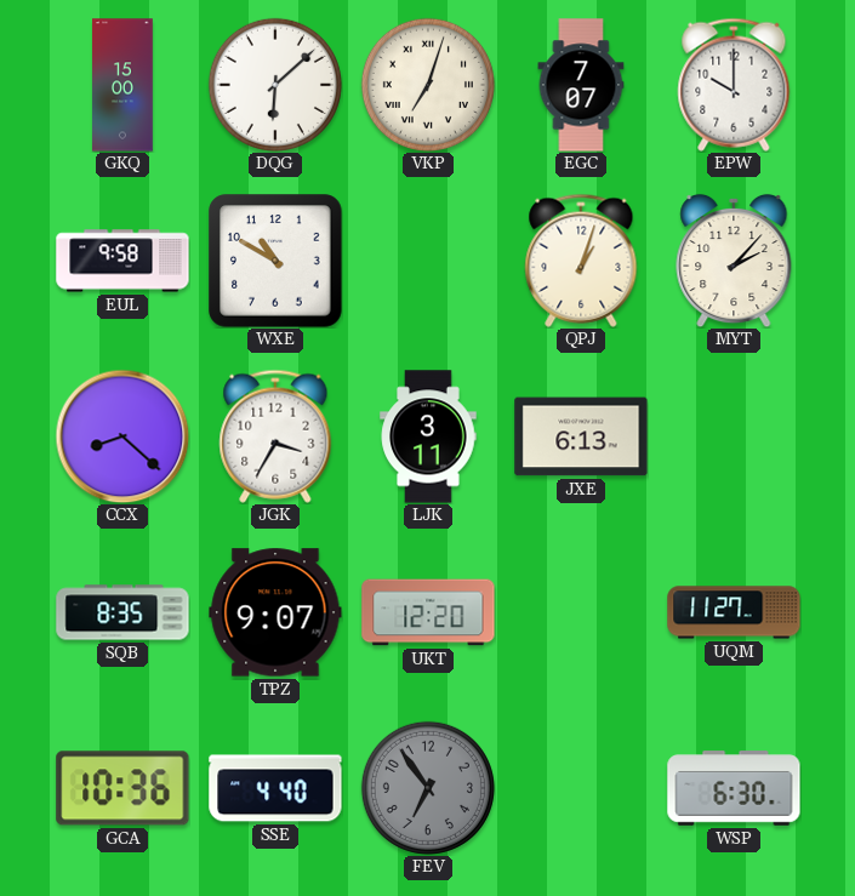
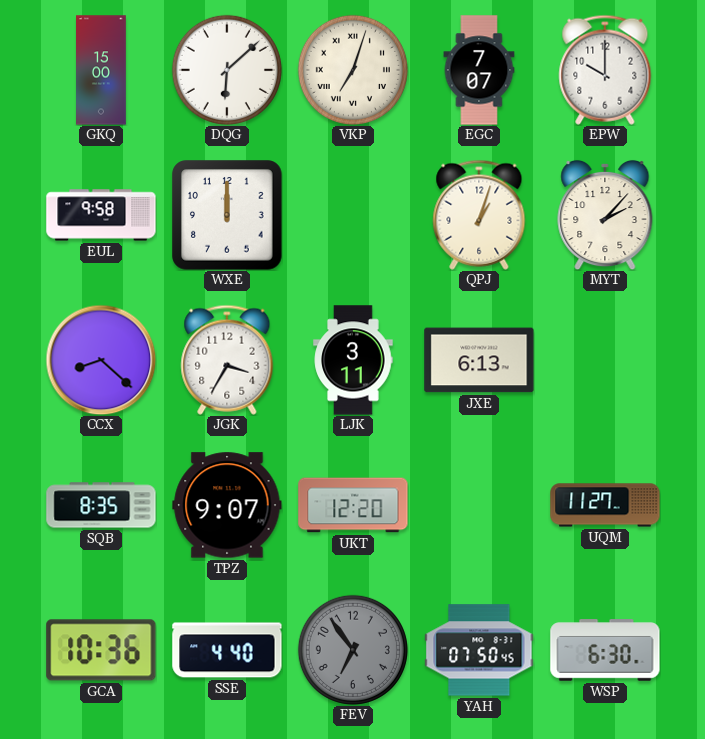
WXE: 10:50 -> 12:00
YAH: none -> 07:50
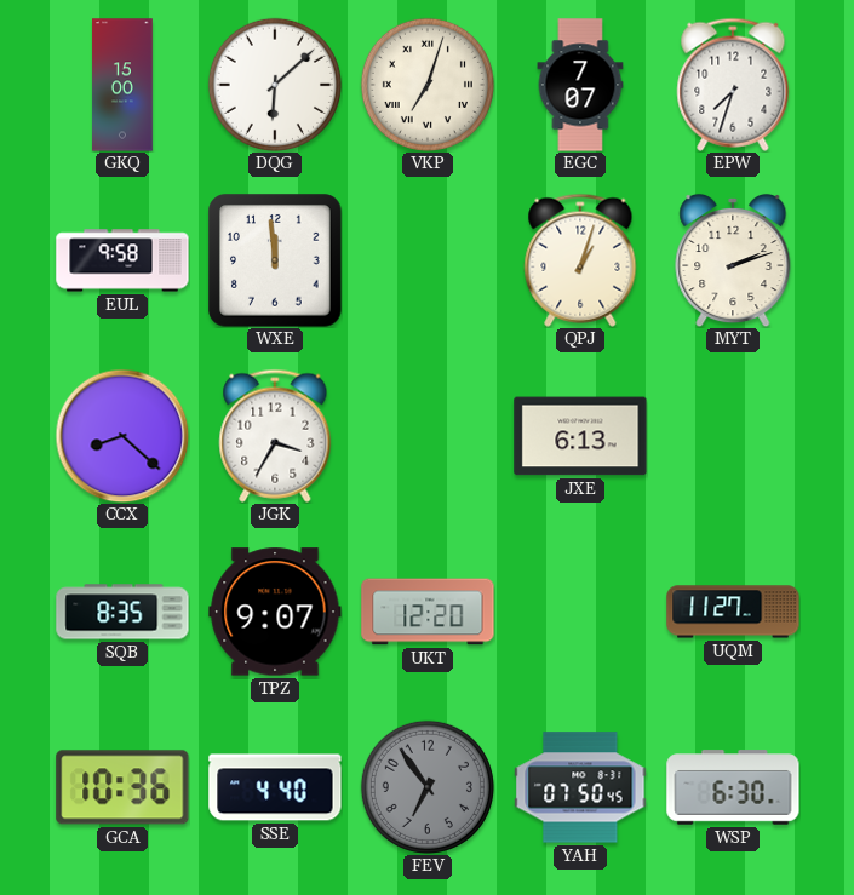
EPW: 10:00 -> 7:33
WXE: 12:00 -> 11:59
MYT: 2:07 -> 2:12
LJK: 3:11 -> none
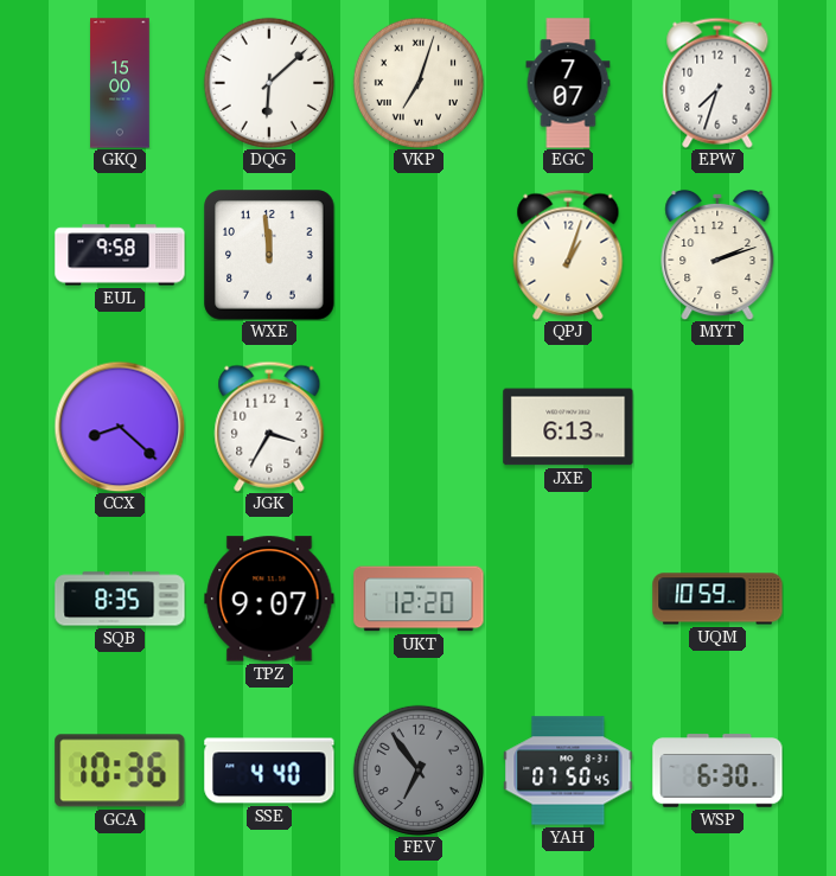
UQM: 11:27 -> 10:59
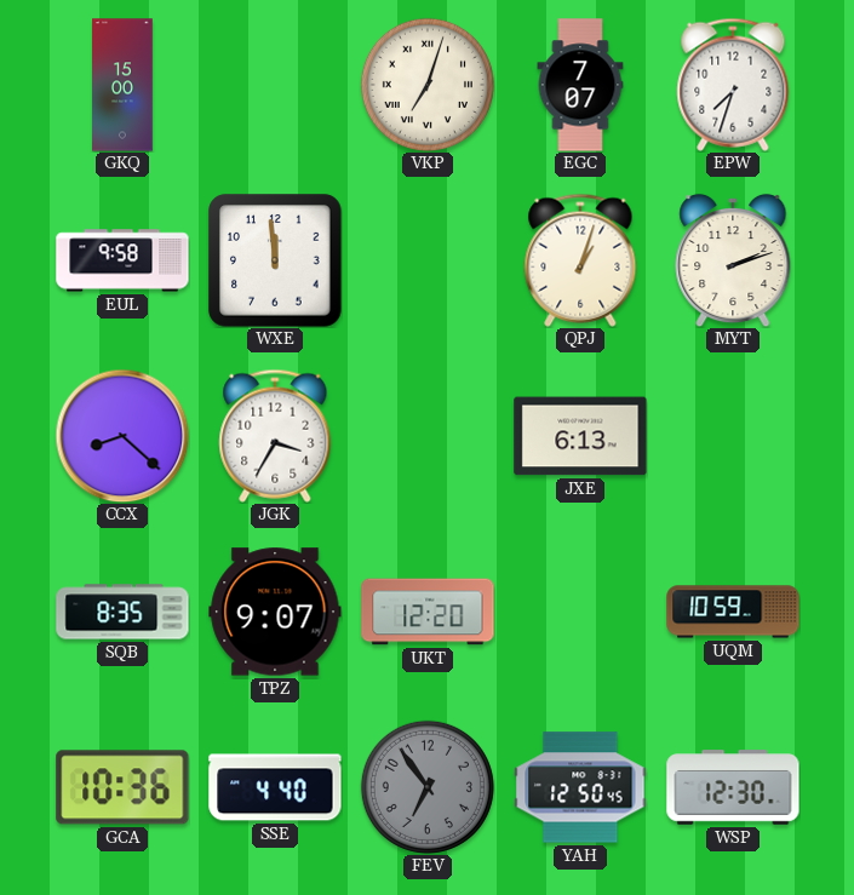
DQG: 6:08 -> none
YAH: 07:50 -> 12:50
WSP: 6:30 -> 12:30
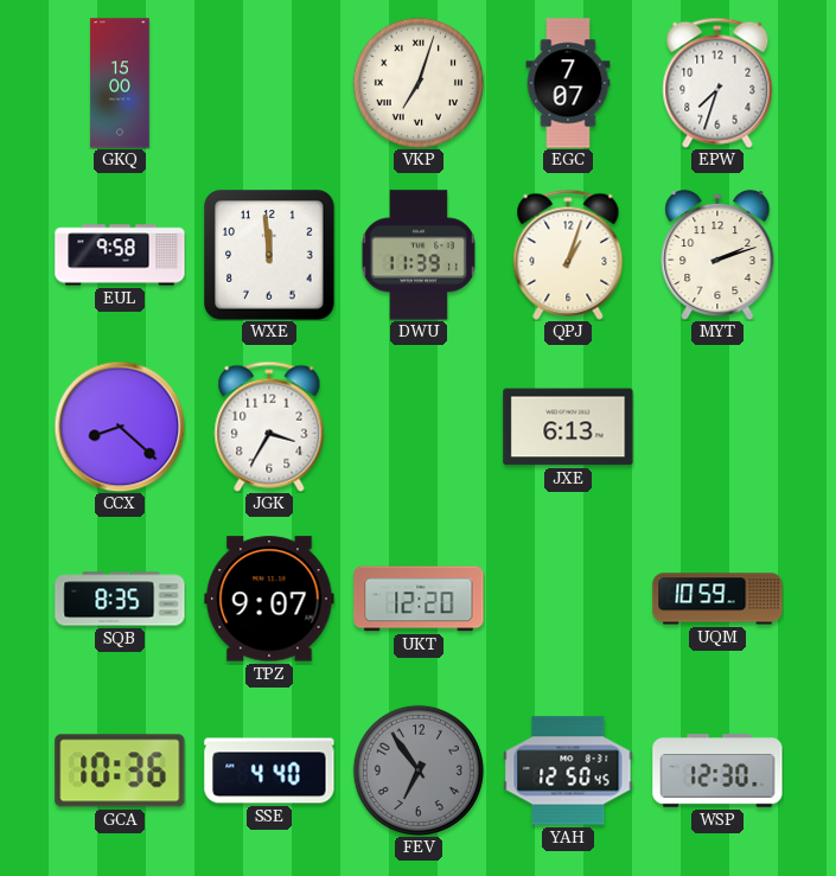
DWU: none -> 11:39
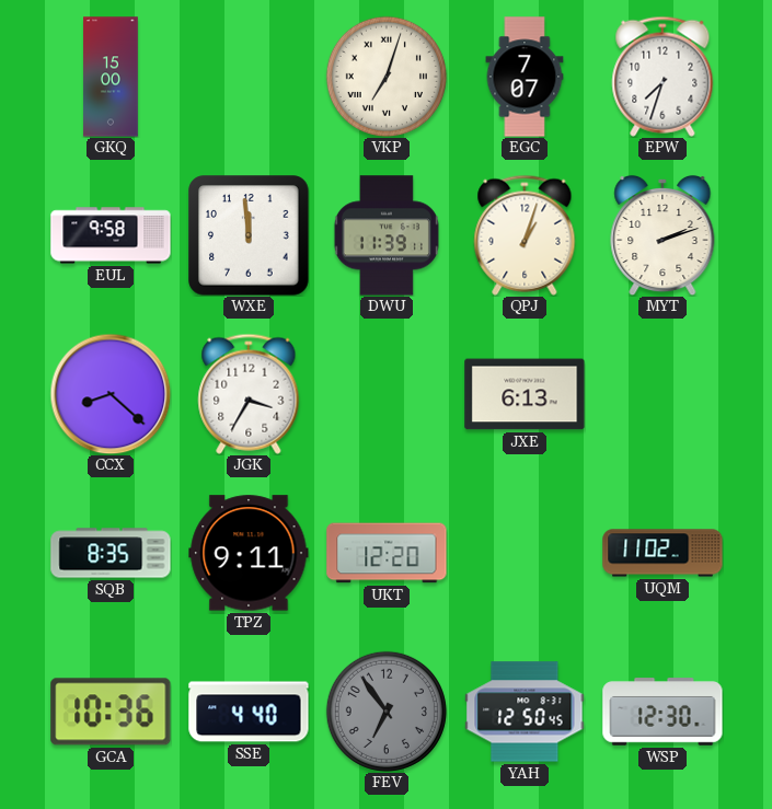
TPZ: 9:07 -> 9:11
UQM: 10:59 -> 11:02
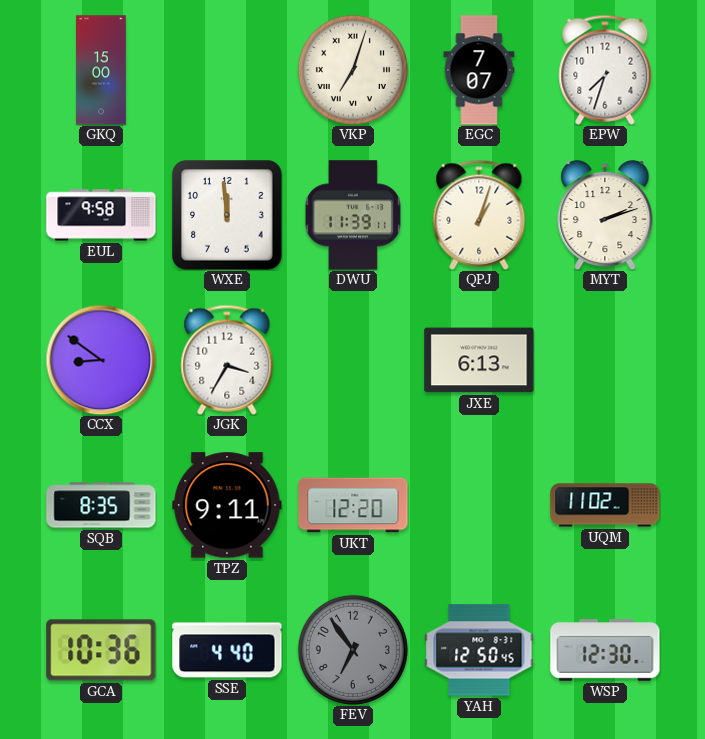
CCX: 8:22 -> 8:51
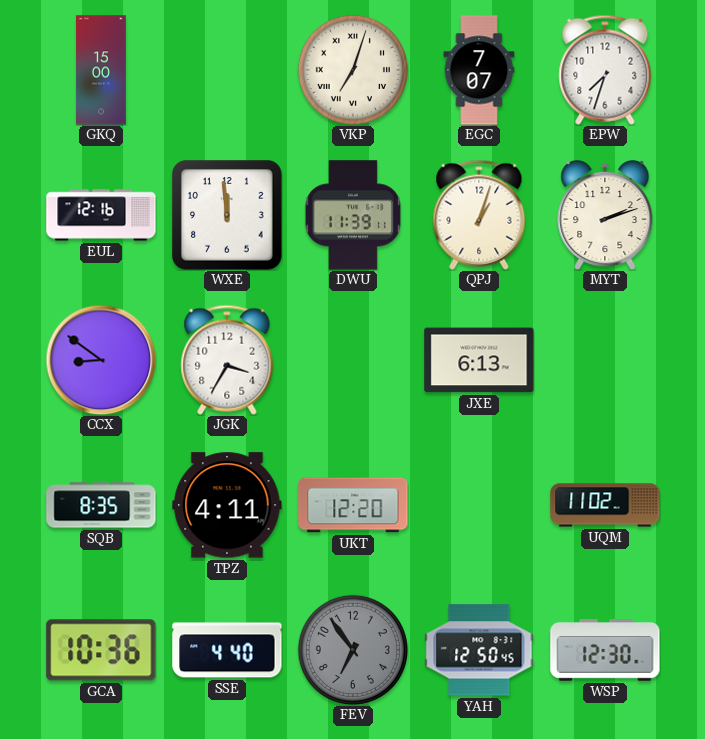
EUL: 9:58 -> 12:16
TPZ: 9:11 -> 4:11
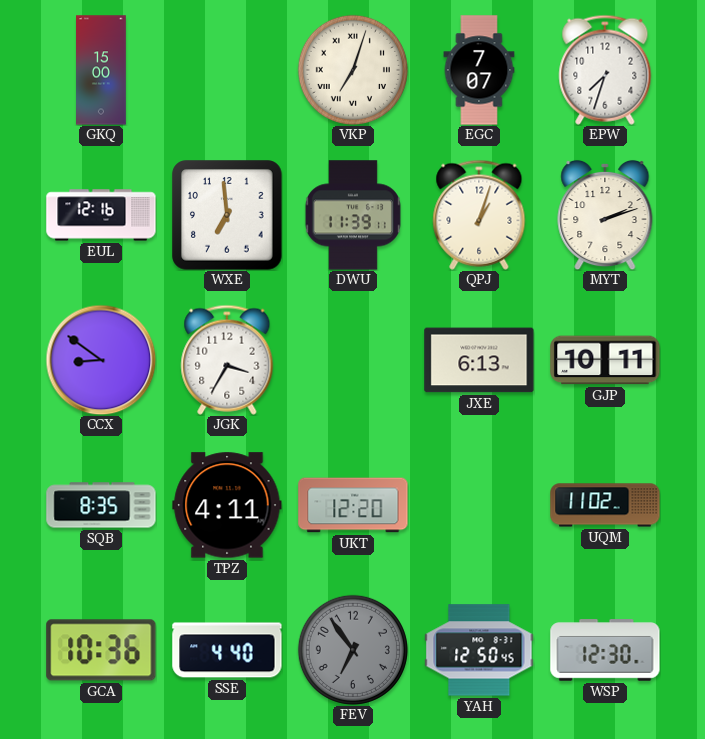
WXE: 11:59 -> 6:59
GJP: none -> 10:11
